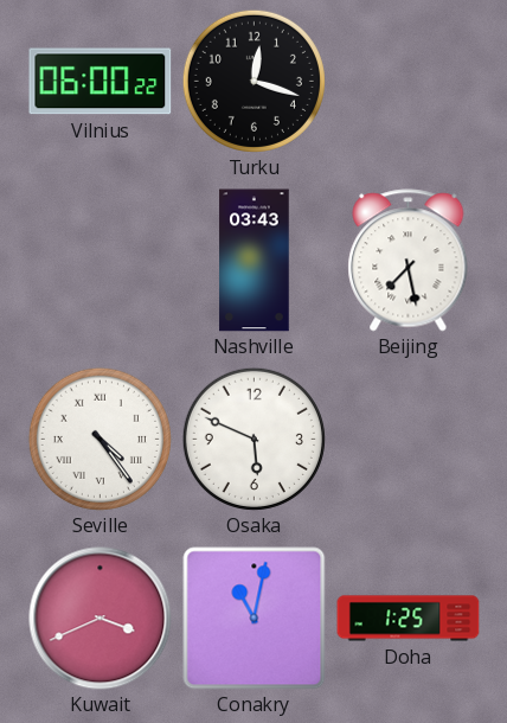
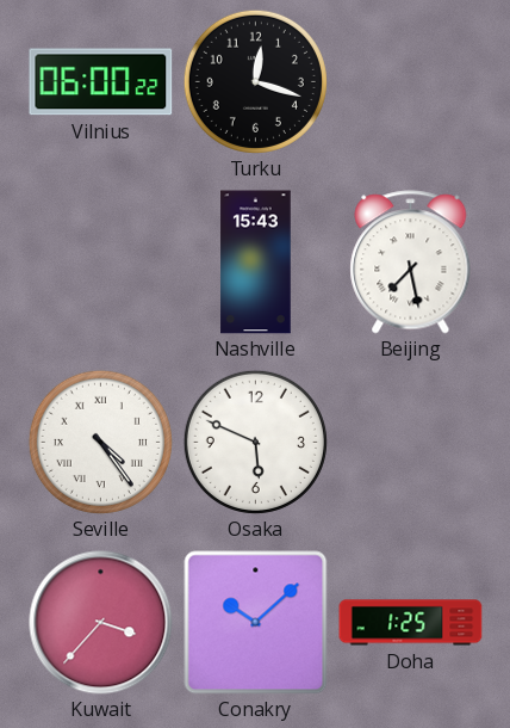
Nashville: 03:43 -> 15:43
Kuwait: 3:41 -> 3:37
Conakry: 11:02 -> 10:08
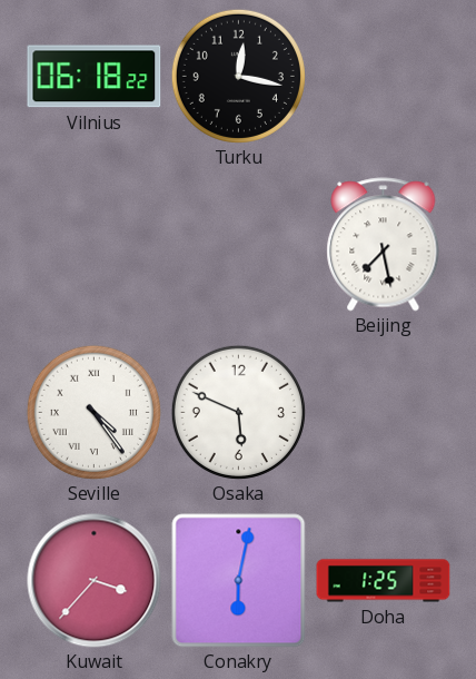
Vilnius: 06:00 -> 06:18
Turku: 12:18 -> 12:17
Nashville: 15:43 -> none
Conakry: 10:08 -> 6:02
